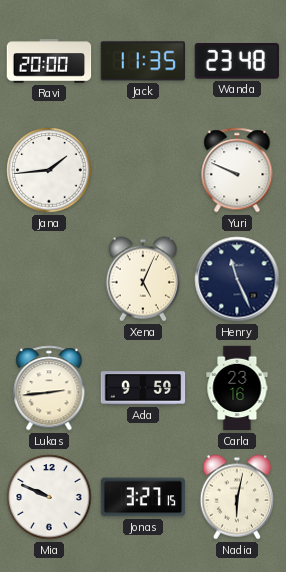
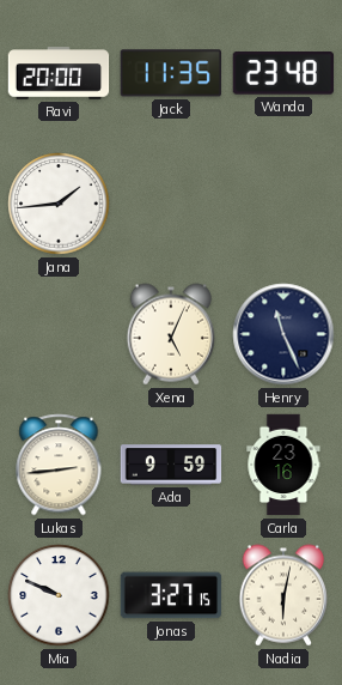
Yuri: 9:49 -> none
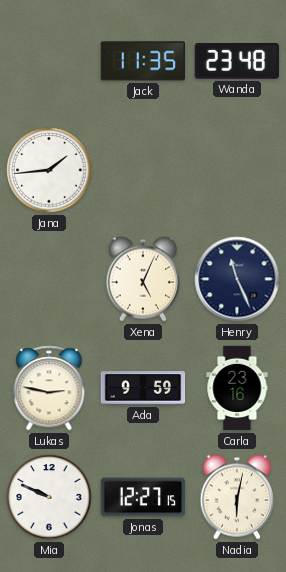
Ravi: 20:00 -> none
Lukas: 2:44 -> 2:47
Jonas: 3:27 -> 12:27
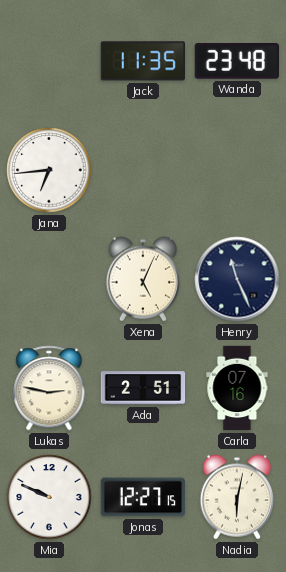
Jana: 1:44 -> 6:44
Ada: 9:59 -> 2:51
Carla: 23:16 -> 07:16
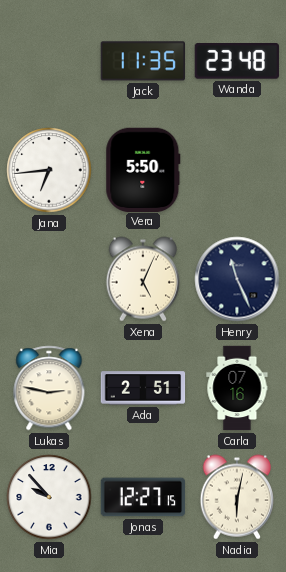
Vera: none -> 5:50
Mia: 9:49 -> 9:53
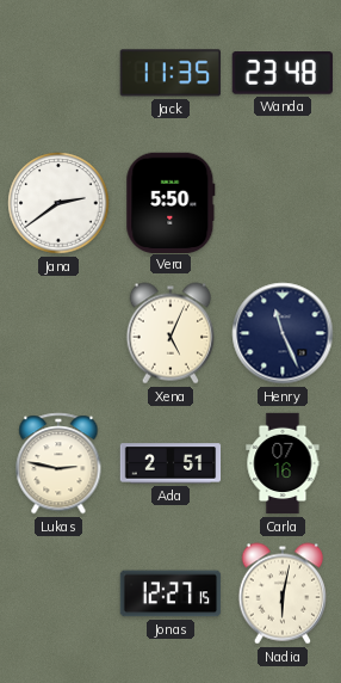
Jana: 6:44 -> 2:39
Mia: 9:53 -> none
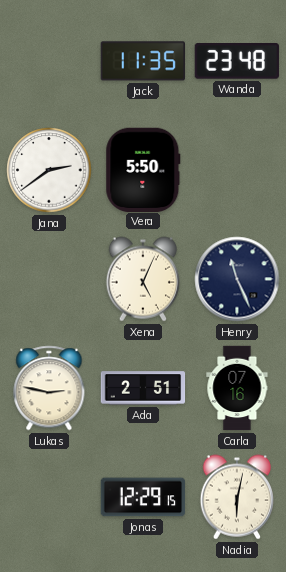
Jonas: 12:27 -> 12:29
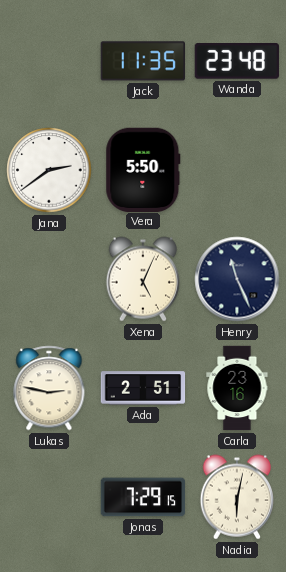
Carla: 07:16 -> 23:16
Jonas: 12:29 -> 7:29
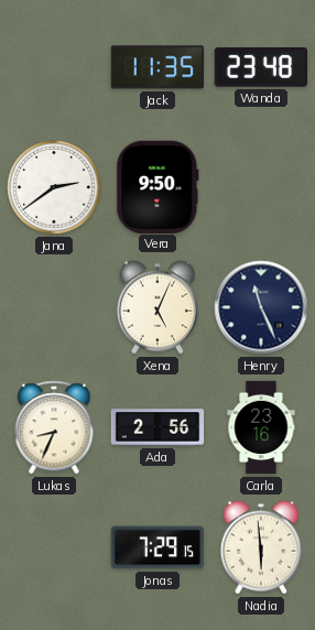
Vera: 5:50 -> 9:50
Lukas: 2:47 -> 8:34
Ada: 2:51 -> 2:56
Nadia: 6:02 -> 5:59
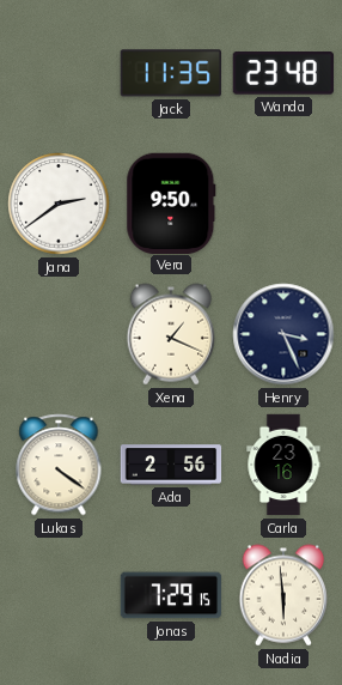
Xena: 5:04 -> 1:19
Henry: 11:26 -> 3:26
Lukas: 8:34 -> 4:21
